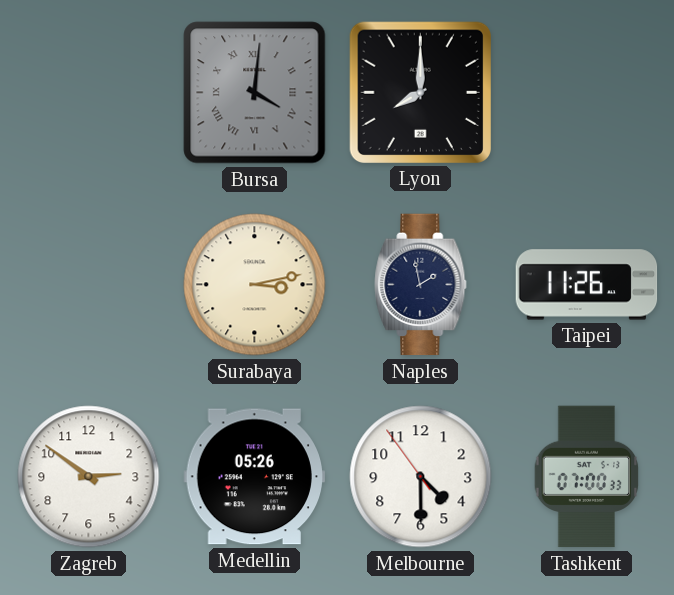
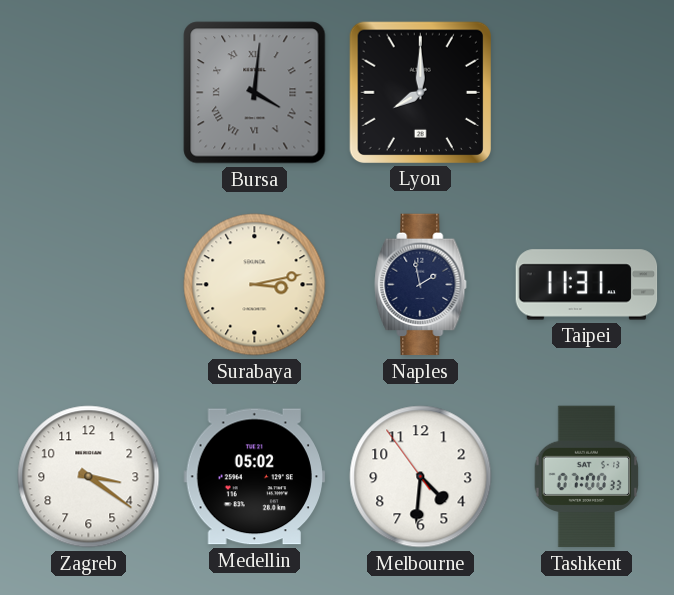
Taipei: 11:26 -> 11:31
Zagreb: 2:51 -> 3:21
Medellin: 05:26 -> 05:02
Melbourne: 4:29 -> 4:30
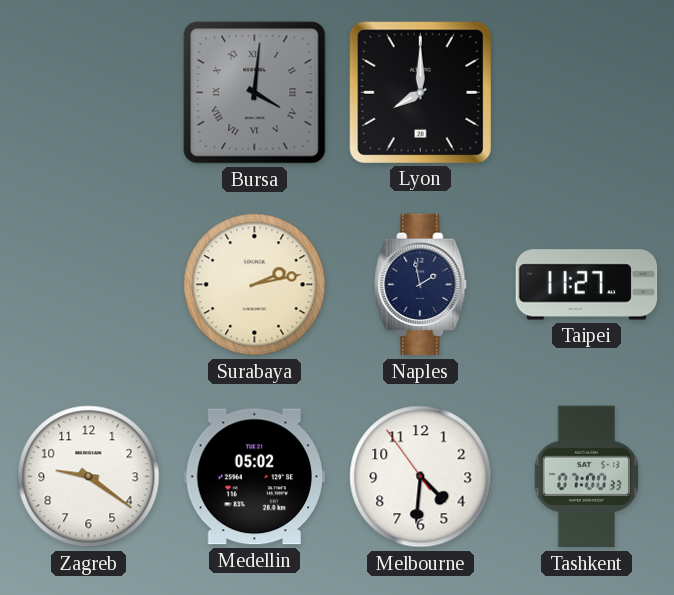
Surabaya: 3:13 -> 2:13
Taipei: 11:31 -> 11:27
Zagreb: 3:21 -> 9:21
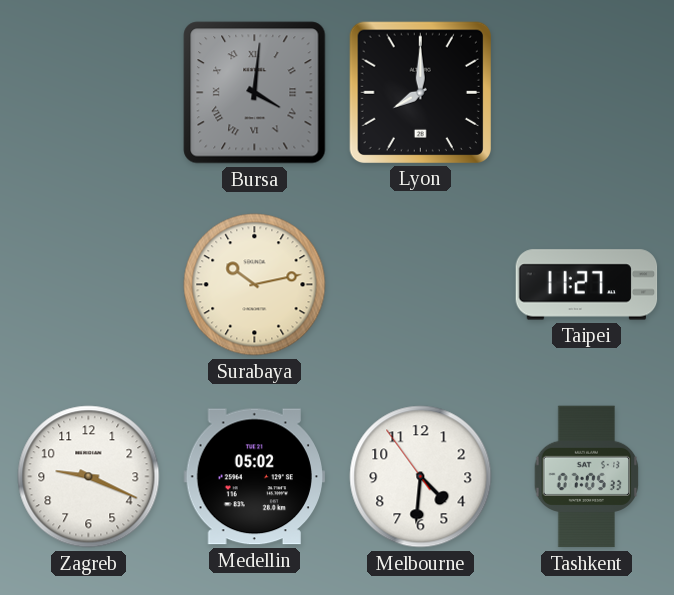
Surabaya: 2:13 -> 10:13
Naples: 1:58 -> none
Zagreb: 9:21 -> 9:19
Tashkent: 07:00 -> 07:05
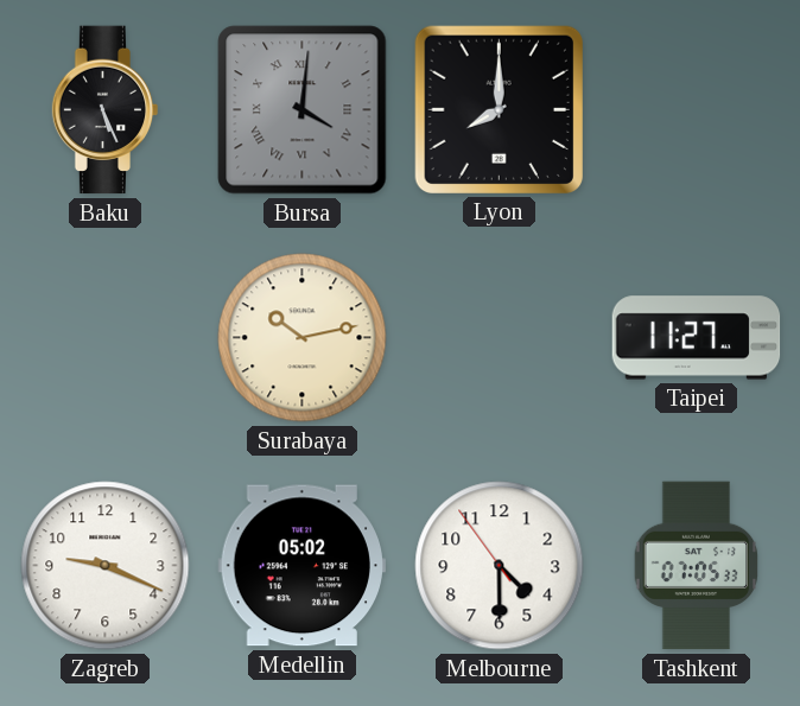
Baku: none -> 5:26
Melbourne: 4:30 -> 4:29
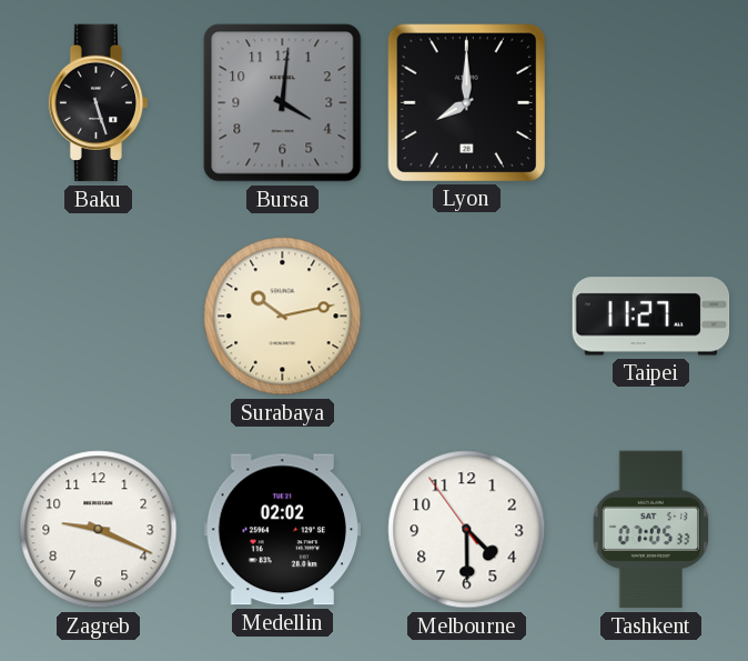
Baku: 5:26 -> 5:27
Bursa numerals: Roman -> Arabic
Medellin: 05:02 -> 02:02
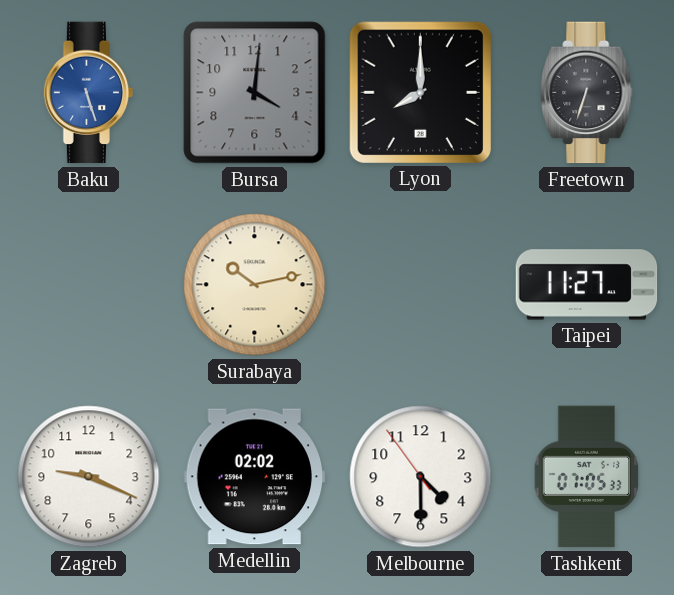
Baku dial: black -> blue
Freetown: none -> 6:33
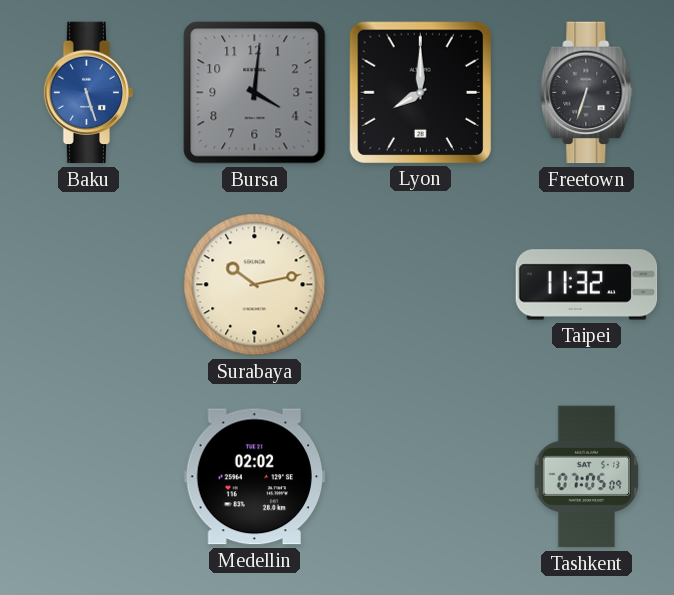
Taipei: 11:27 -> 11:32
Zagreb: 9:19 -> none
Melbourne: 4:29 -> none
Tashkent: 07:05:33 -> 07:05:09
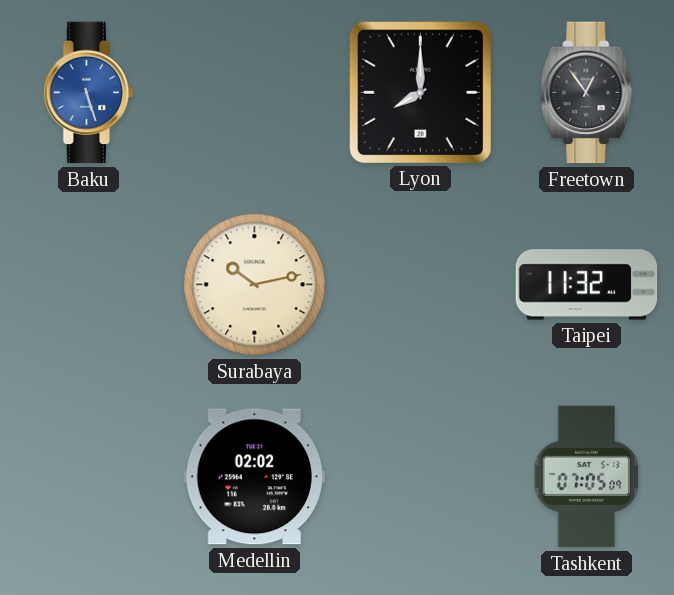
Bursa: 4:01 -> none
Freetown: 6:33 -> 12:54
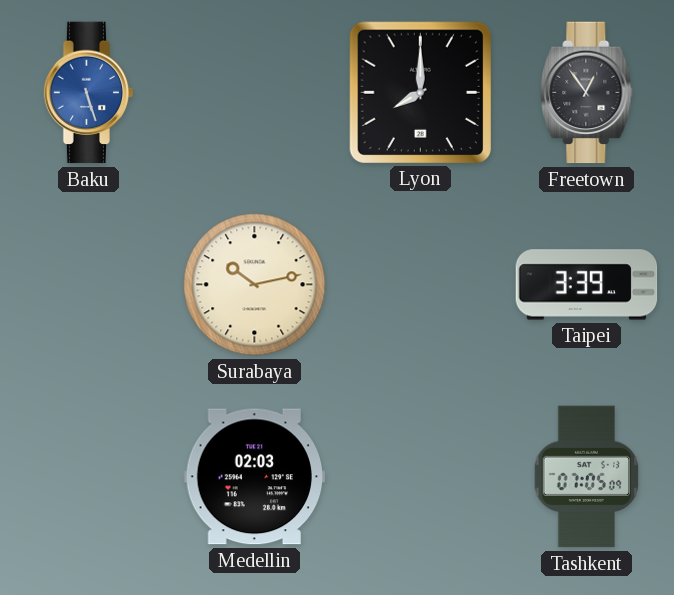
Taipei: 11:32 -> 3:39
Medellin: 02:02 -> 02:03
